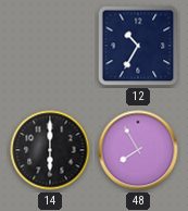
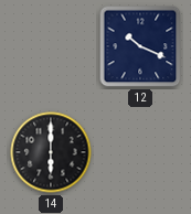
12: 10:35 -> 10:19
48: 7:55 -> none
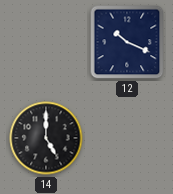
14: 6:00 -> 5:00
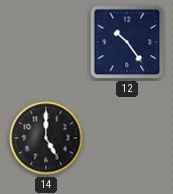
12: 10:19 -> 10:24
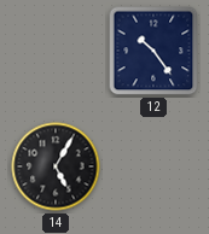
14: 5:00 -> 5:05
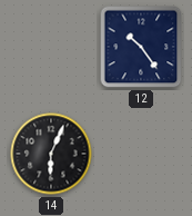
14: 5:05 -> 6:04
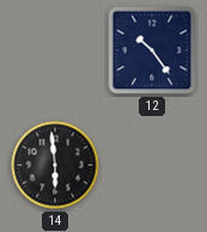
14: 6:04 -> 5:59
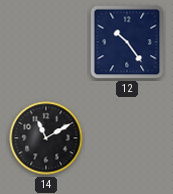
14: 5:59 -> 11:10
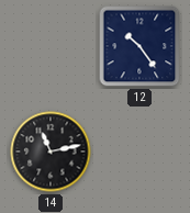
14: 11:10 -> 11:13
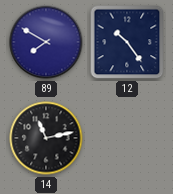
89: none -> 7:50
